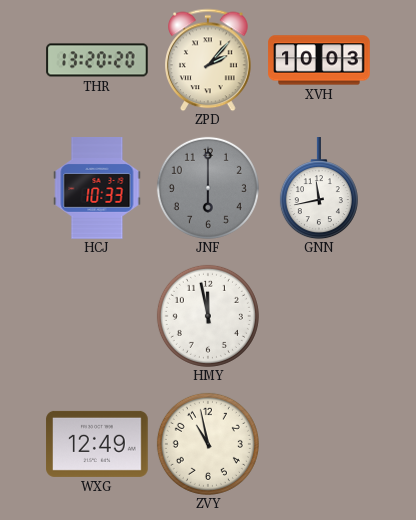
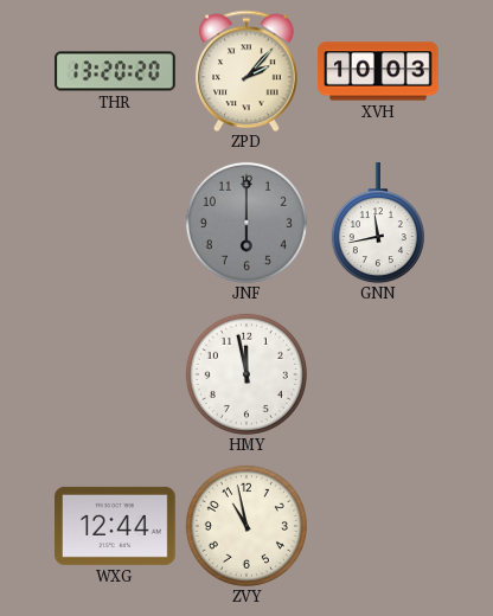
HCJ: 10:33 -> none
WXG: 12:49 -> 12:44
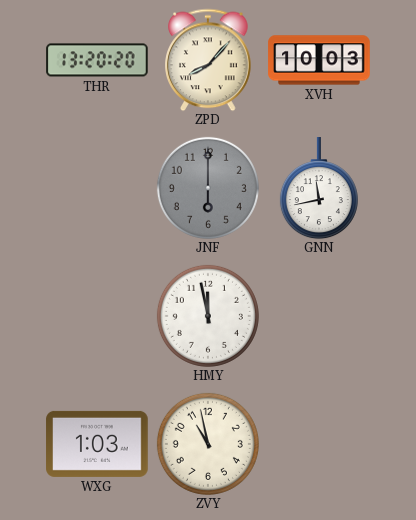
ZPD: 2:07 -> 8:07
WXG: 12:44 -> 1:03
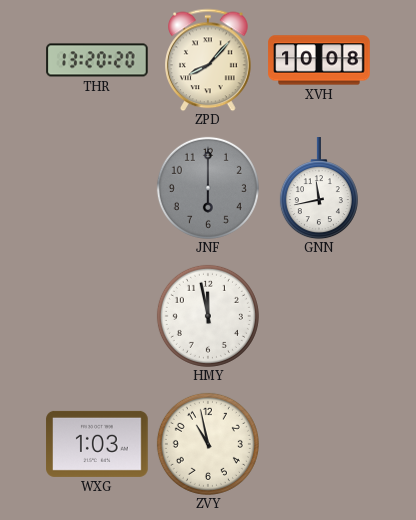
XVH: 10:03 -> 10:08
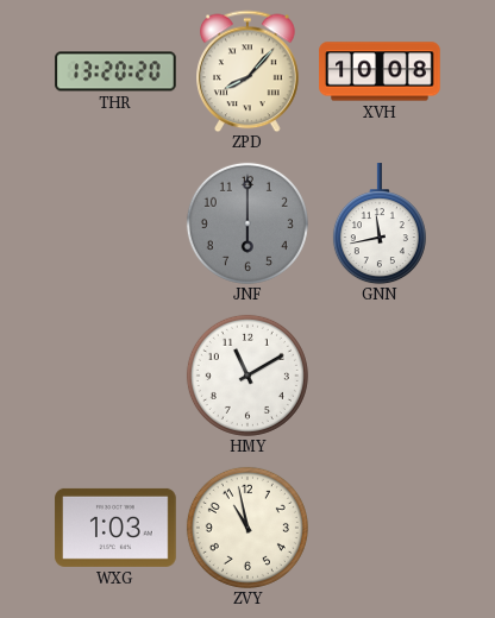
HMY: 11:58 -> 11:10
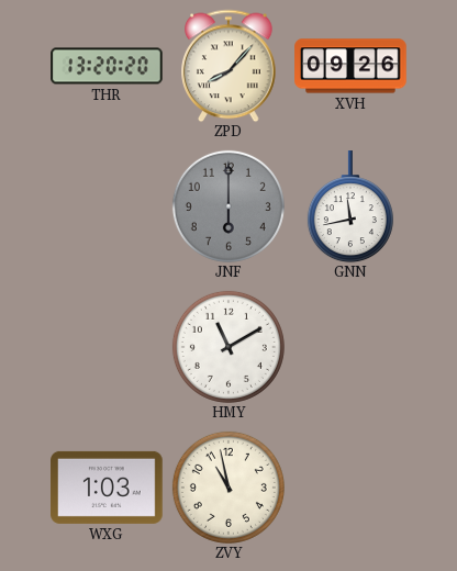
XVH: 10:08 -> 09:26
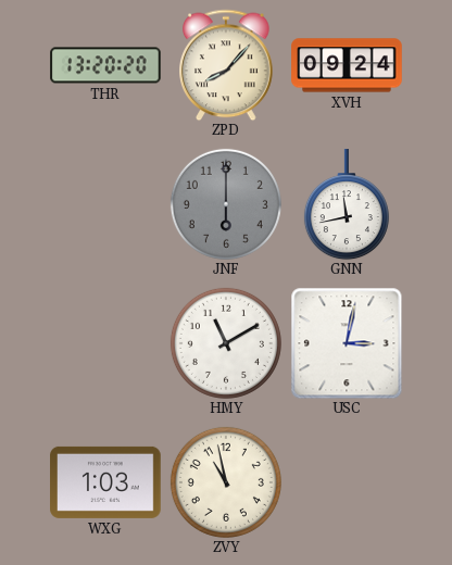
XVH: 09:26 -> 09:24
USC: none -> 3:02
